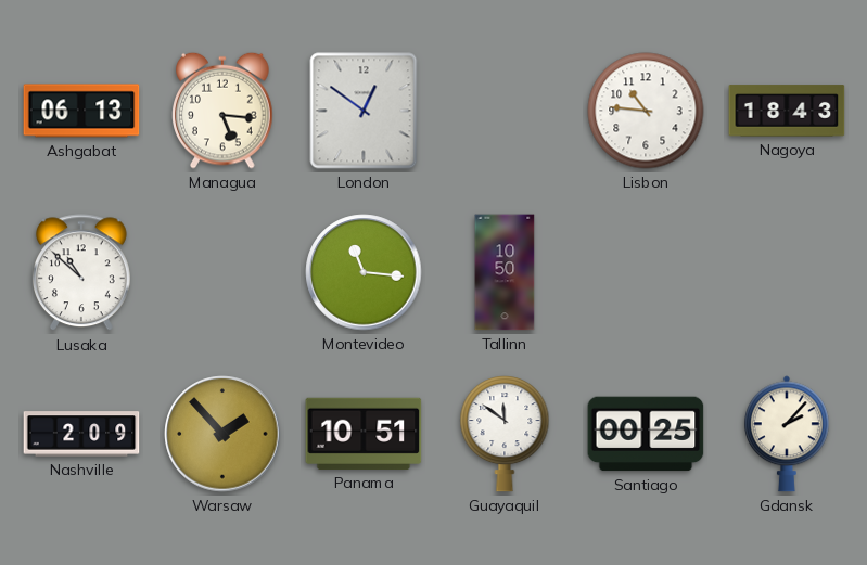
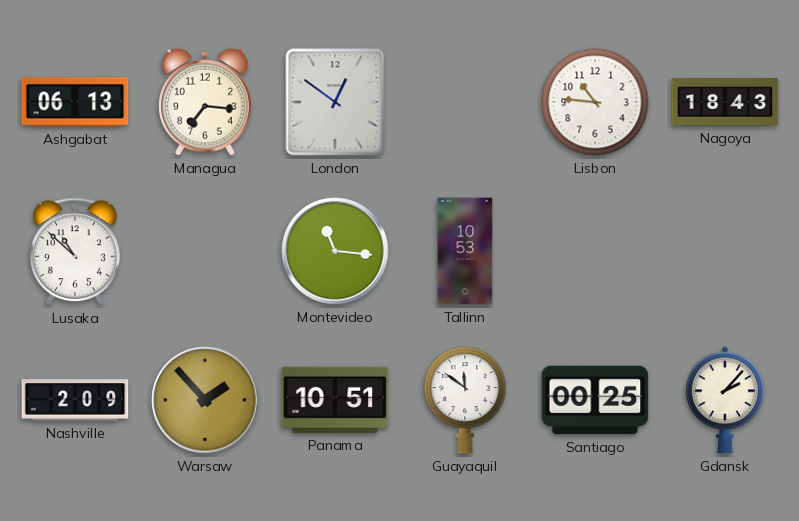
Managua: 5:16 -> 7:16
Tallinn: 10:50 -> 10:53
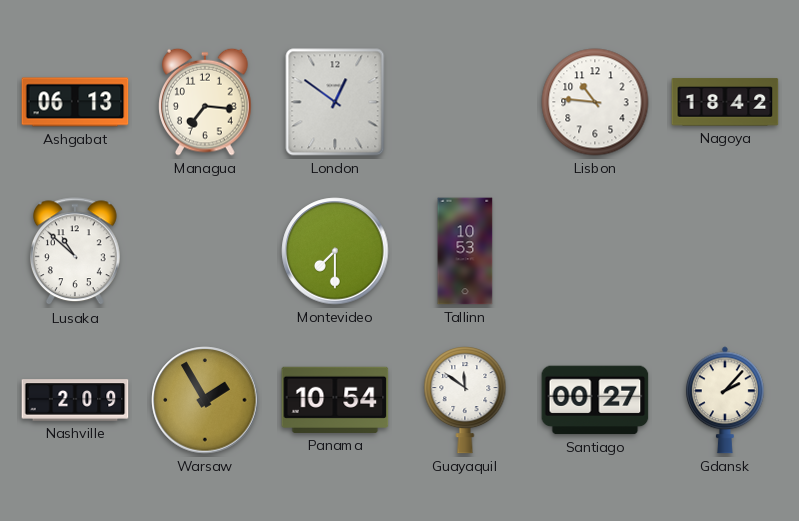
Nagoya: 18:43 -> 18:42
Montevideo: 11:16 -> 7:30
Warsaw: 1:53 -> 1:55
Panama: 10:51 -> 10:54
Santiago: 00:25 -> 00:27
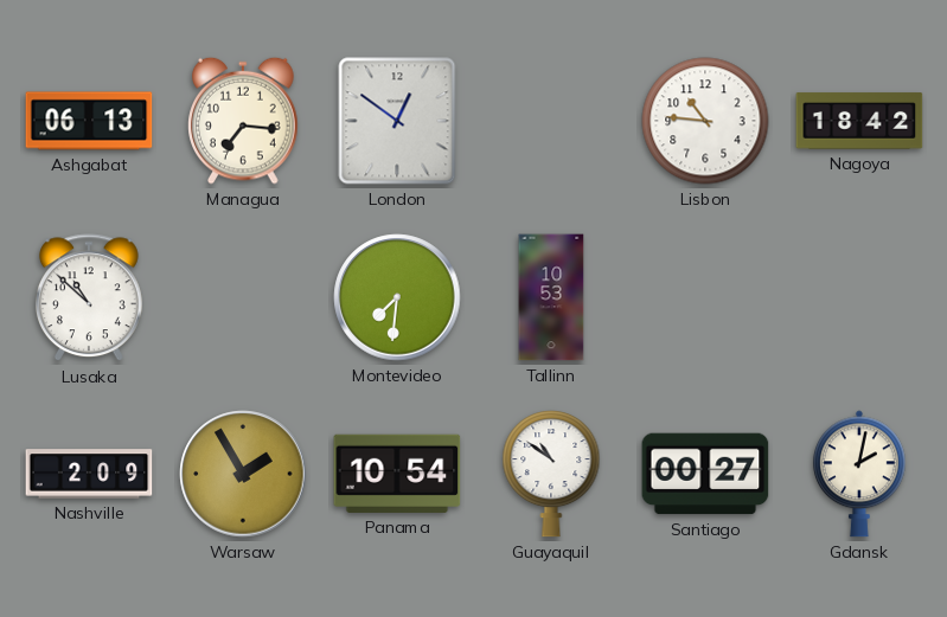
Montevideo: 7:30 -> 7:31
Guayaquil: 11:51 -> 10:51
Gdansk: 2:07 -> 2:02
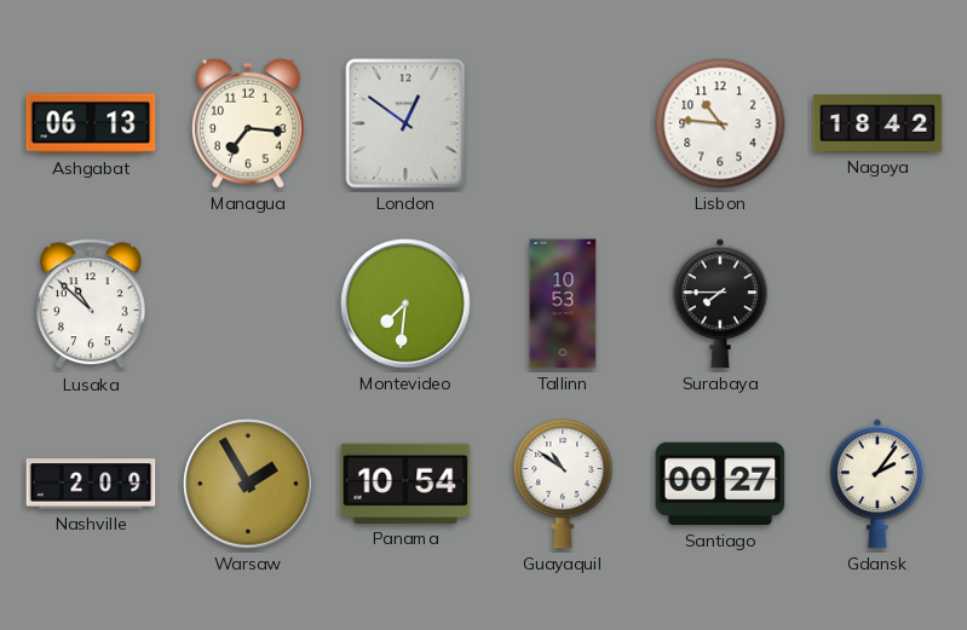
Surabaya: none -> 7:45
Gdansk: 2:02 -> 2:06
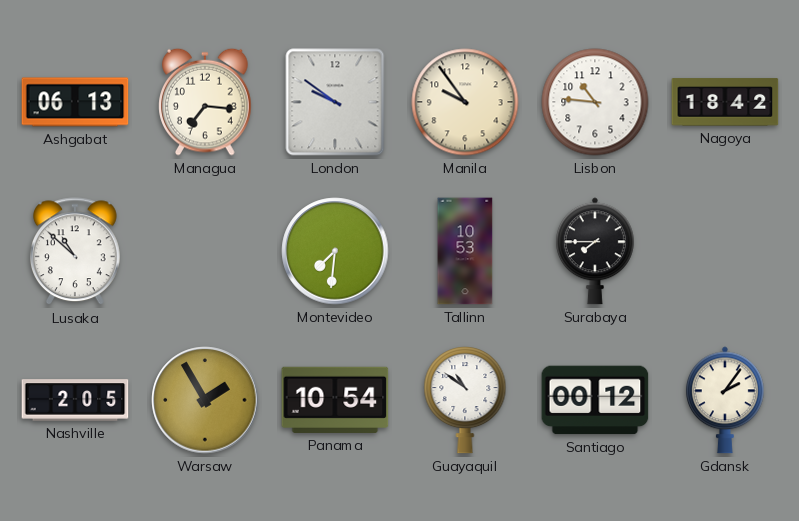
London: 12:51 -> 9:51
Manila: none -> 9:54
Nashville: 2:09 -> 2:05
Santiago: 00:27 -> 00:12
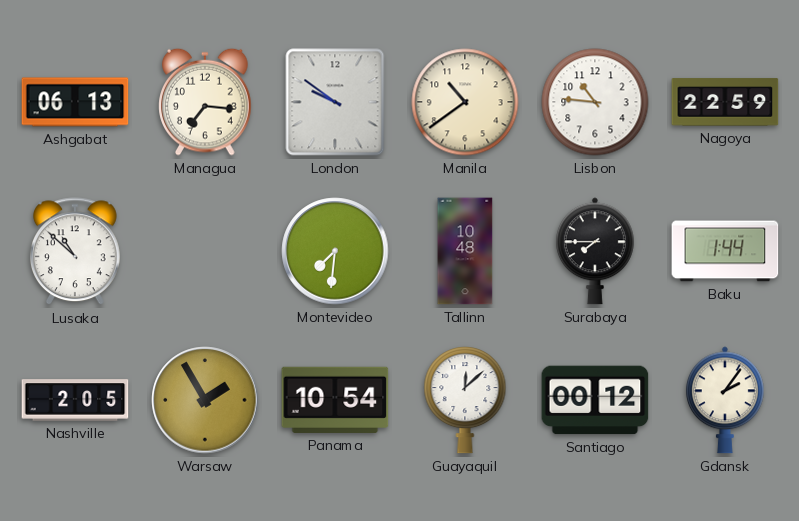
Manila: 9:54 -> 10:39
Nagoya: 18:42 -> 22:59
Tallinn: 10:53 -> 10:48
Baku: none -> 1:44
Guayaquil: 10:51 -> 12:08
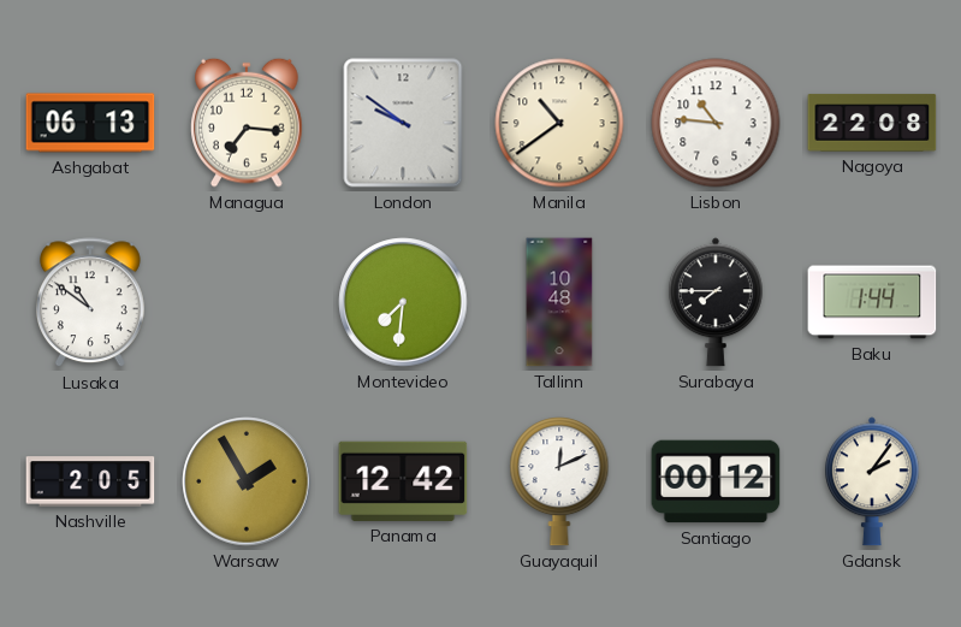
Nagoya: 22:59 -> 22:08
Lusaka: 10:52 -> 10:51
Panama: 10:54 -> 12:42
Guayaquil: 12:08 -> 12:11
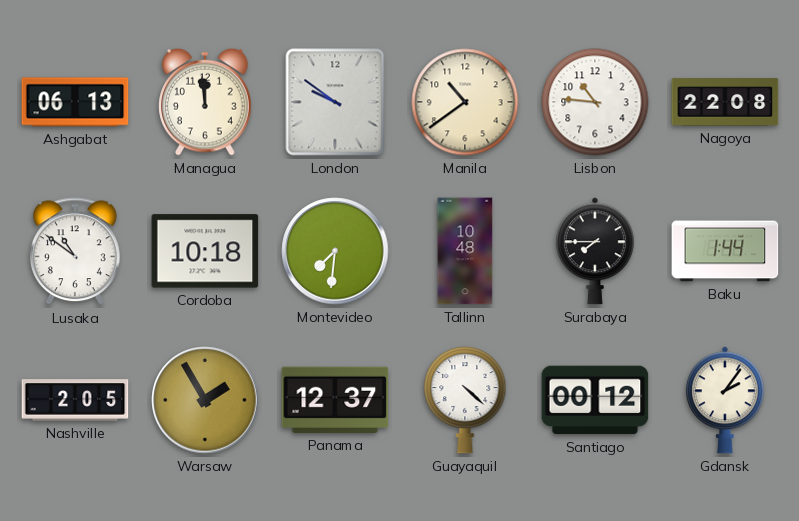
Managua: 7:16 -> 11:59
Cordoba: none -> 10:18
Panama: 12:42 -> 12:37
Guayaquil: 12:11 -> 4:22
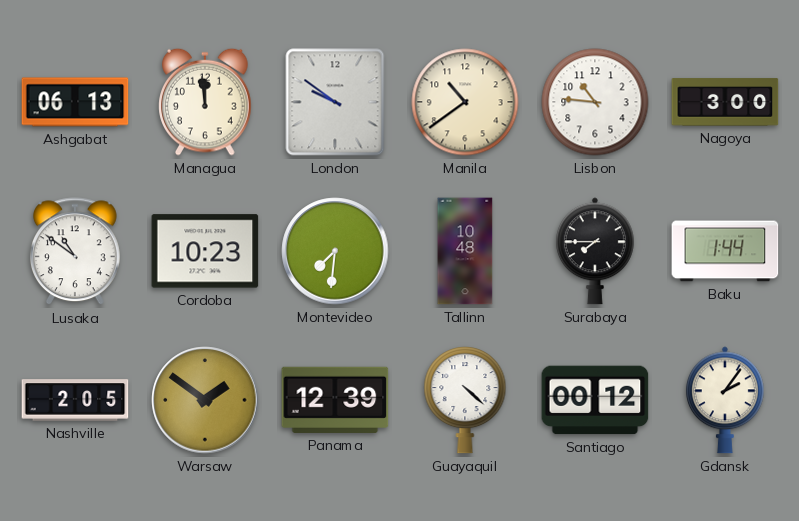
Nagoya: 22:08 -> 3:00
Cordoba: 10:18 -> 10:23
Warsaw: 1:55 -> 1:51
Panama: 12:37 -> 12:39
